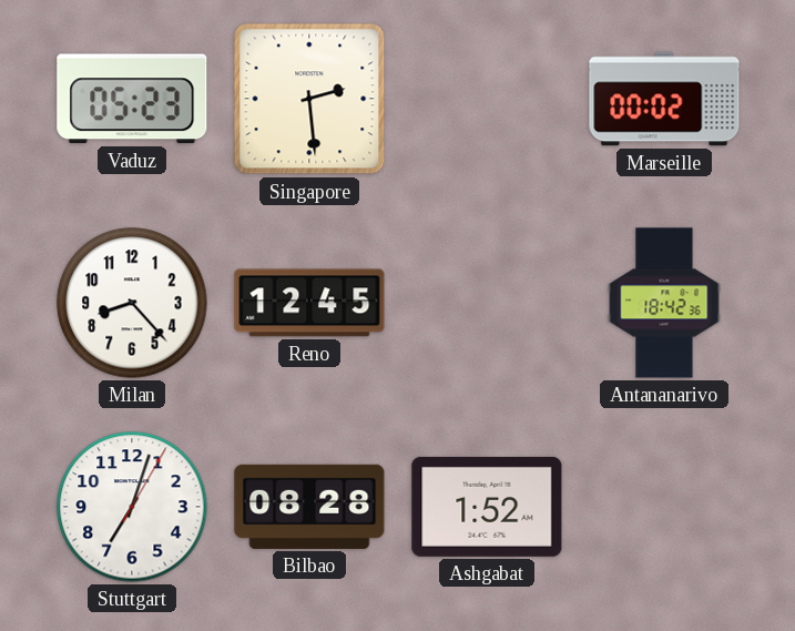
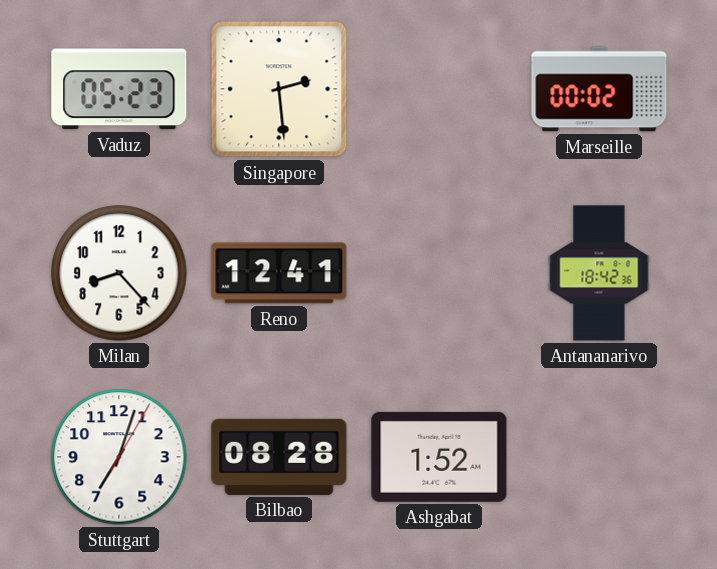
Reno: 12:45 -> 12:41
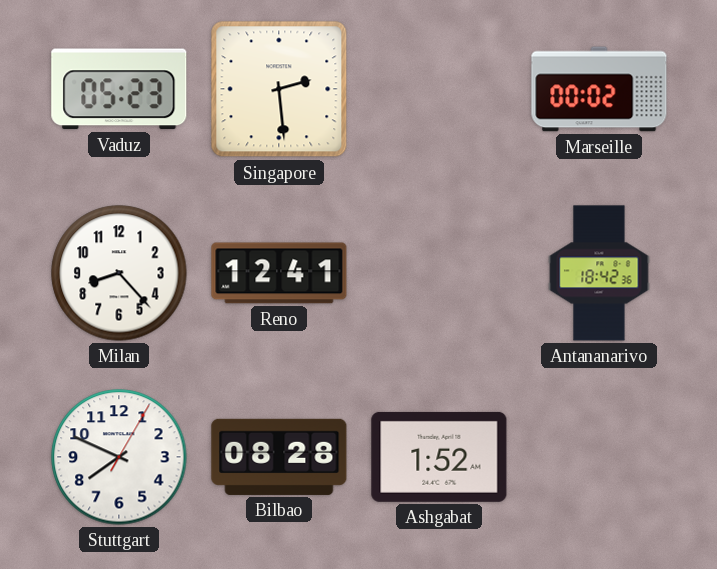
Stuttgart: 7:03 -> 7:49
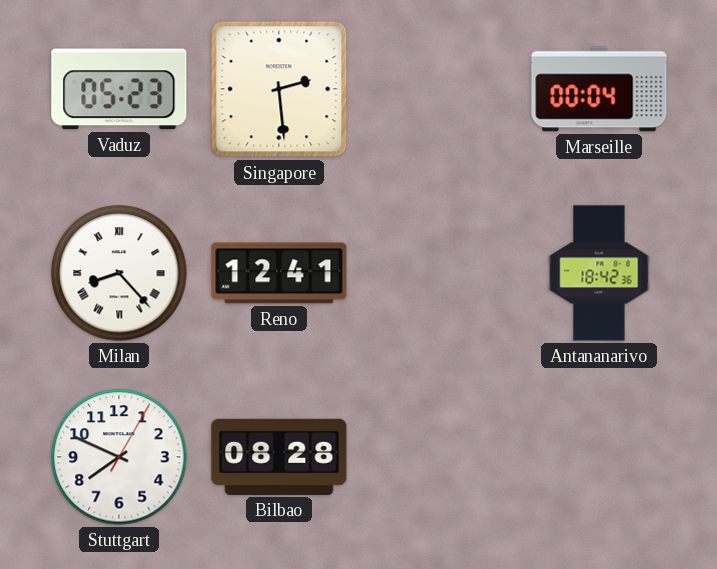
Marseille: 00:02 -> 00:04
Milan numerals: Arabic -> Roman
Ashgabat: 1:52 -> none
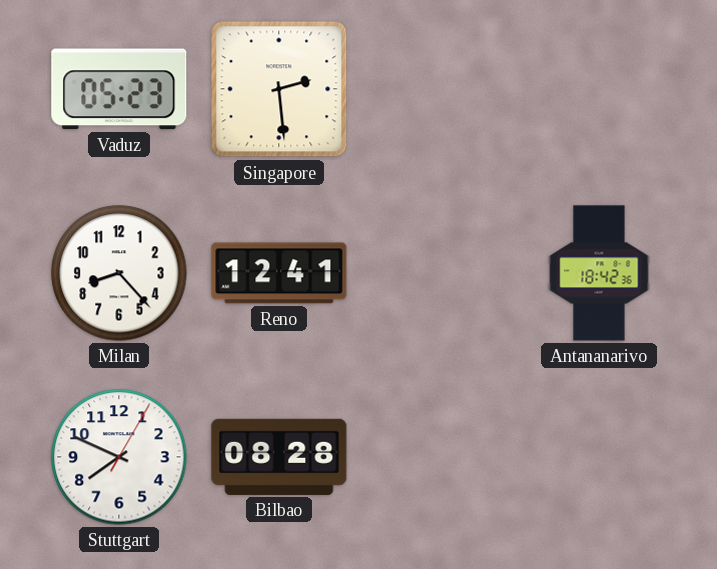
Marseille: 00:04 -> none
Milan numerals: Roman -> Arabic
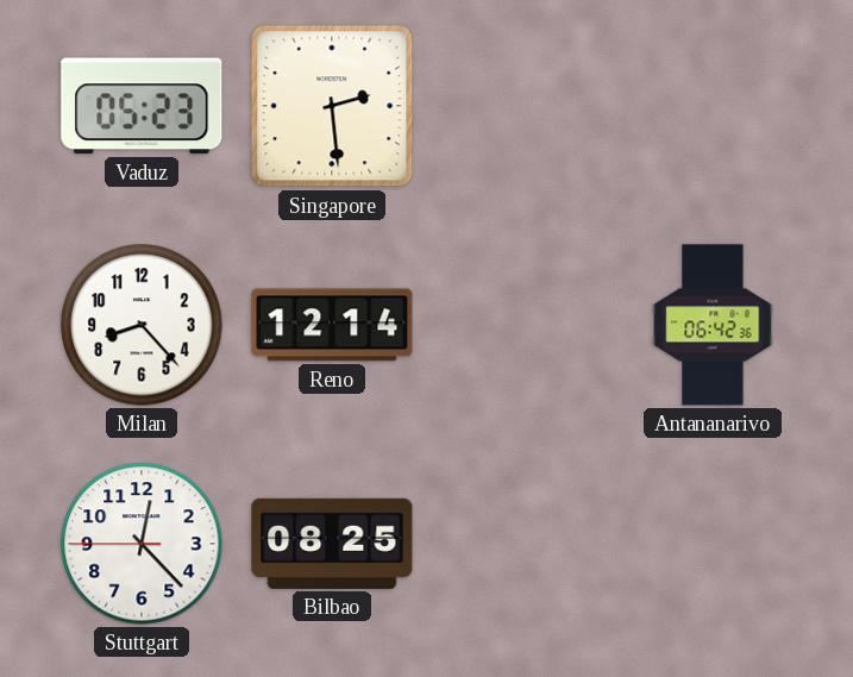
Reno: 12:41 -> 12:14
Antananarivo: 18:42 -> 06:42
Stuttgart: 7:49 -> 12:22
Bilbao: 08:28 -> 08:25
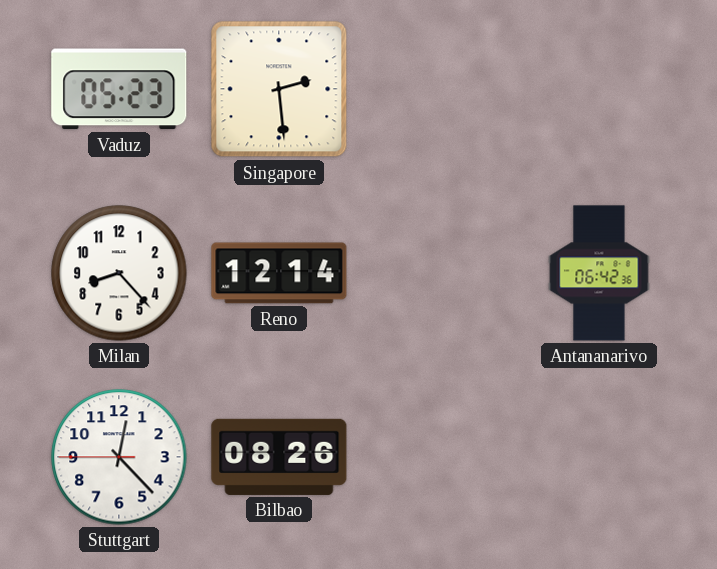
Bilbao: 08:25 -> 08:26
